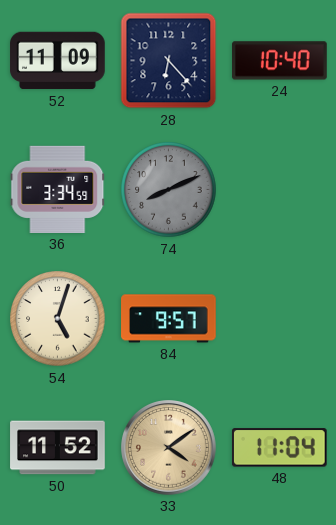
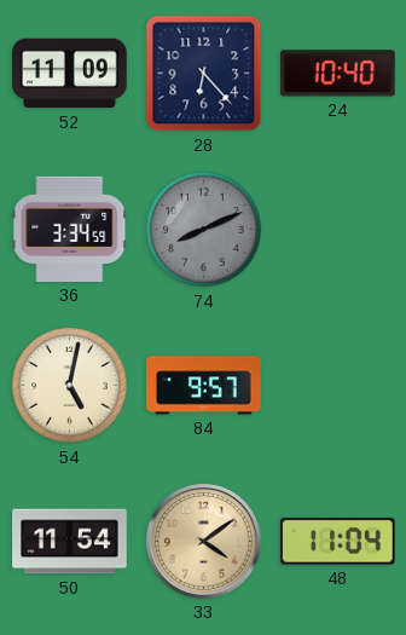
54: 5:03 -> 5:02
50: 11:52 -> 11:54
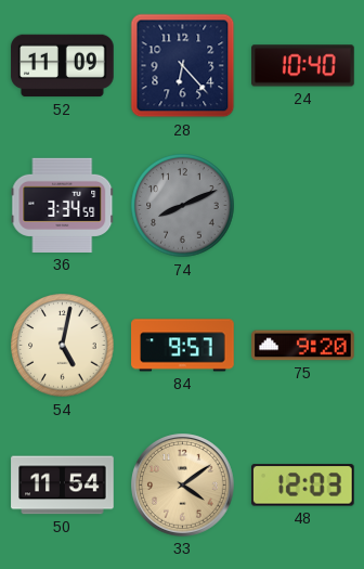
75: none -> 9:20
48: 11:04 -> 12:03
